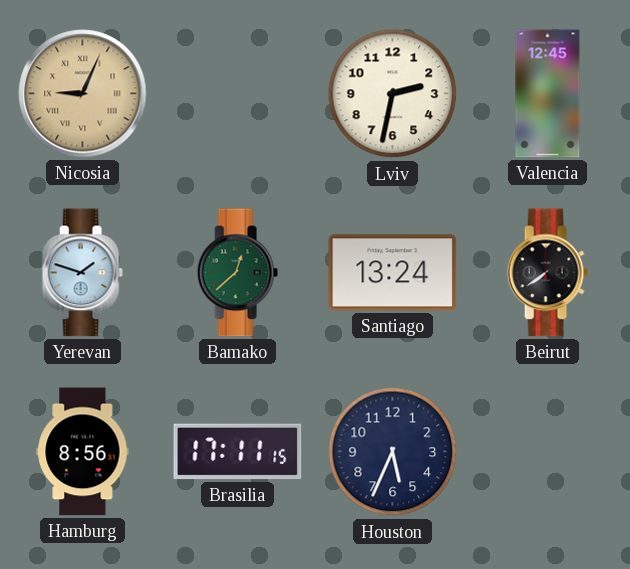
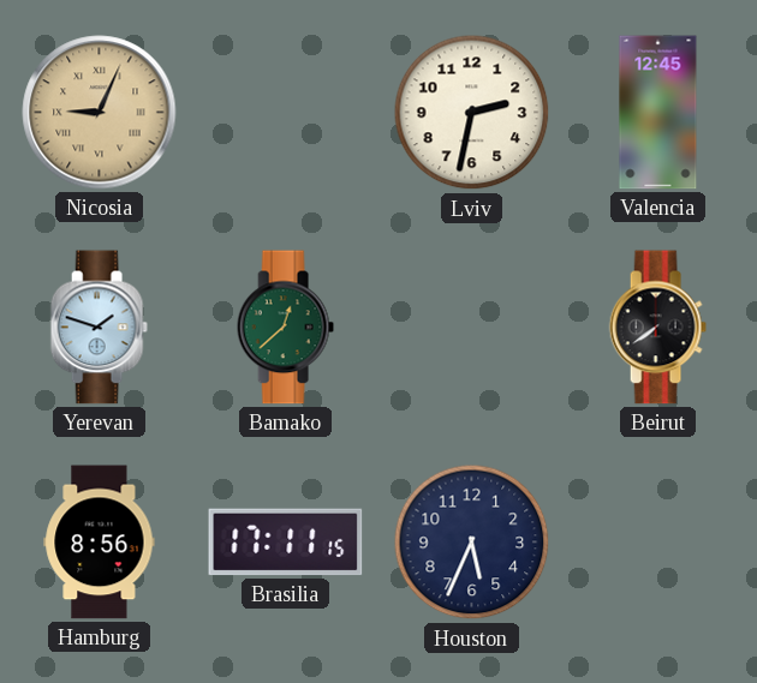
Santiago: 13:24 -> none
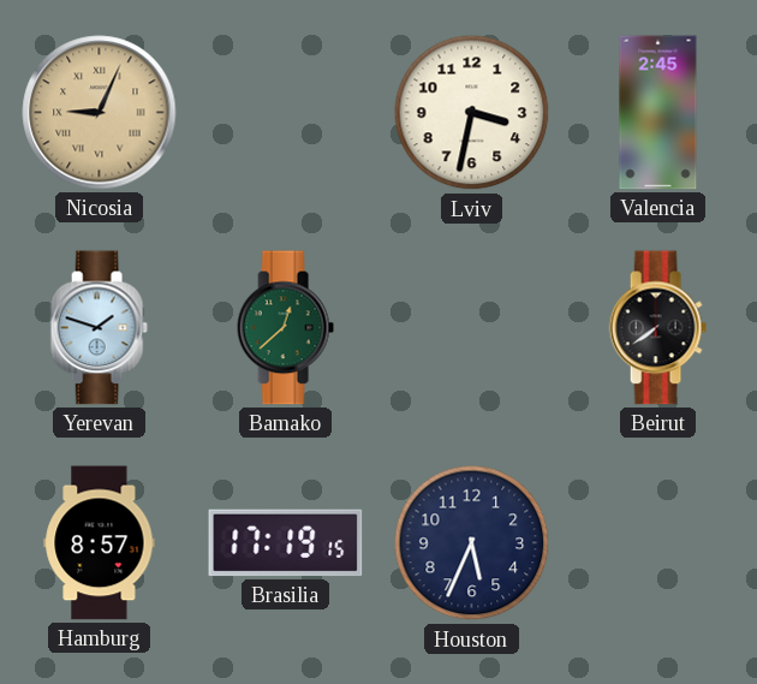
Lviv: 2:32 -> 3:32
Valencia: 12:45 -> 2:45
Hamburg: 8:56 -> 8:57
Brasilia: 17:11 -> 17:19
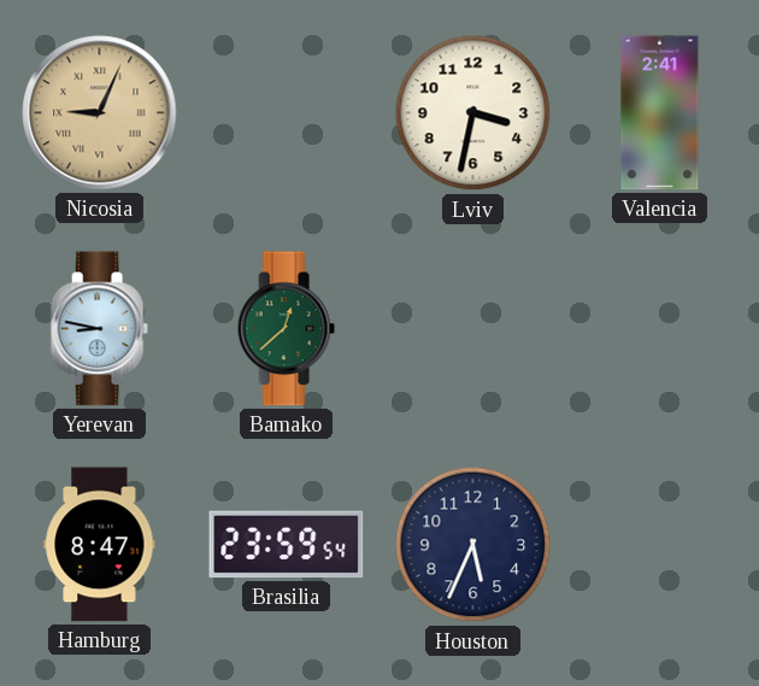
Valencia: 2:45 -> 2:41
Yerevan: 1:48 -> 8:47
Beirut: 7:39 -> none
Hamburg: 8:57 -> 8:47
Brasilia: 17:19 -> 23:59
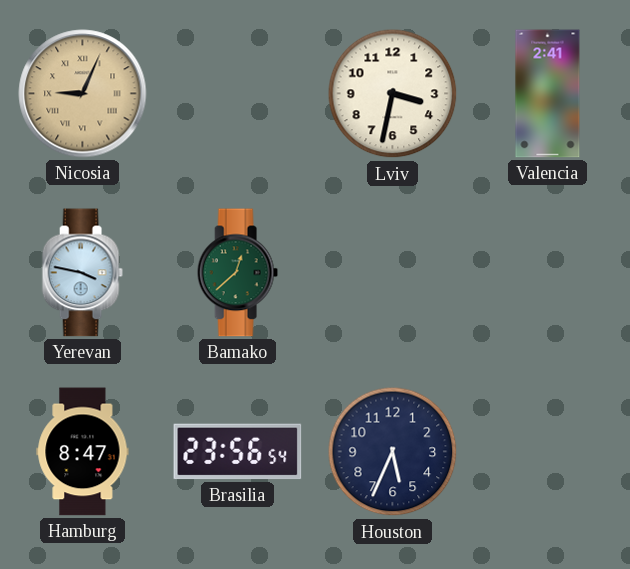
Yerevan: 8:47 -> 3:47
Brasilia: 23:59 -> 23:56
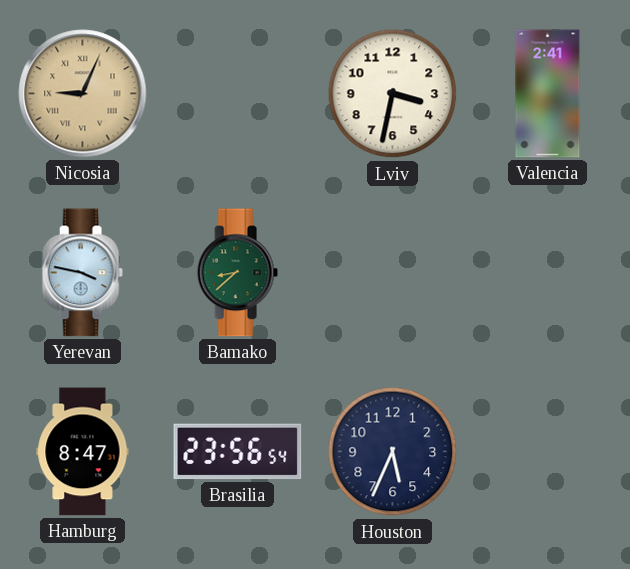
Bamako: 12:38 -> 8:38
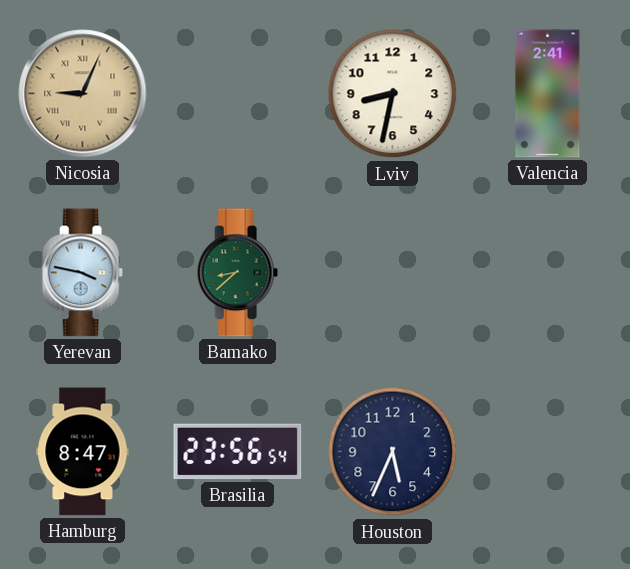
Lviv: 3:32 -> 8:32
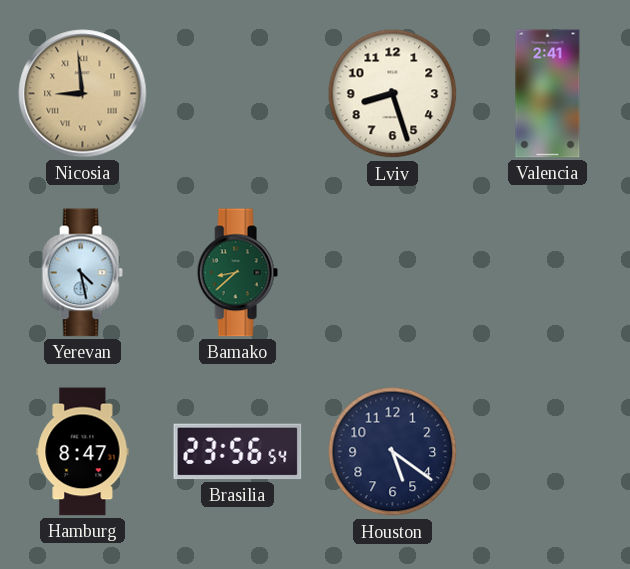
Nicosia: 9:04 -> 8:59
Lviv: 8:32 -> 8:27
Yerevan: 3:47 -> 4:28
Houston: 5:34 -> 5:21
